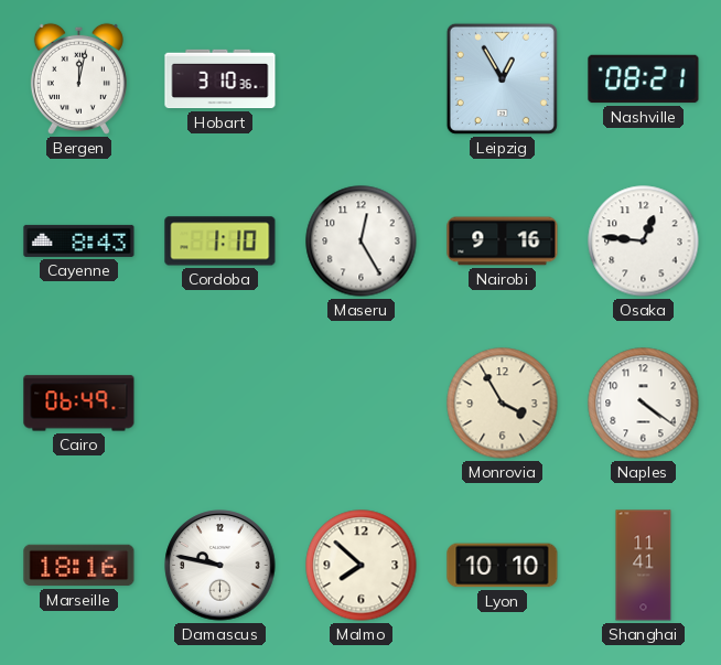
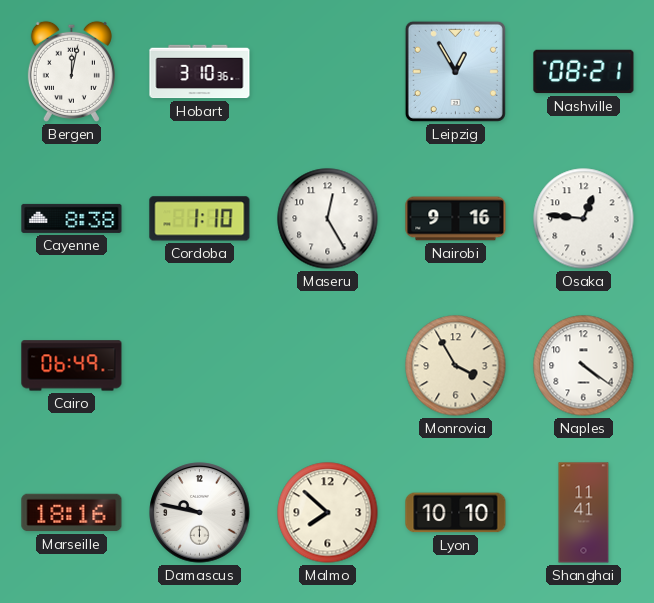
Cayenne: 8:43 -> 8:38
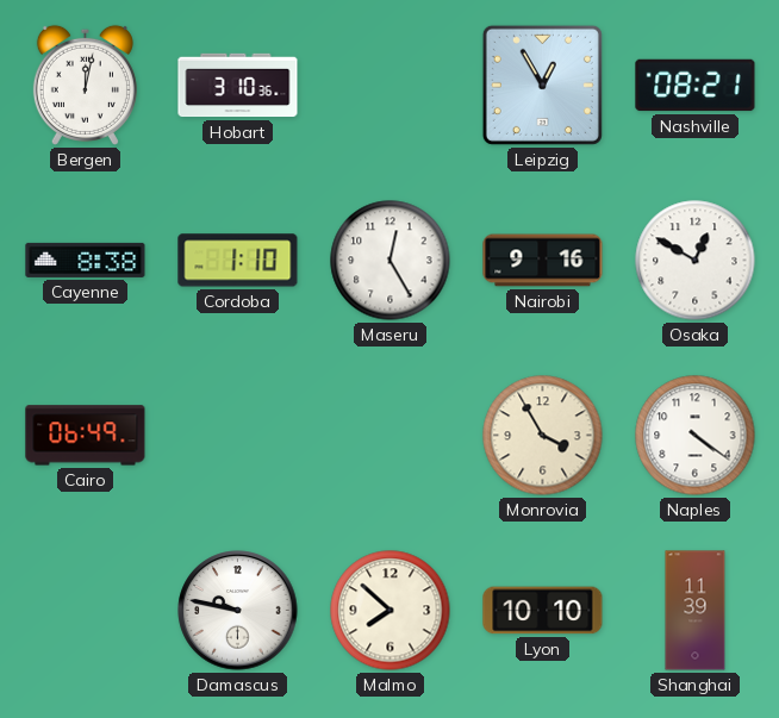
Osaka: 12:46 -> 12:50
Marseille: 18:16 -> none
Shanghai: 11:41 -> 11:39
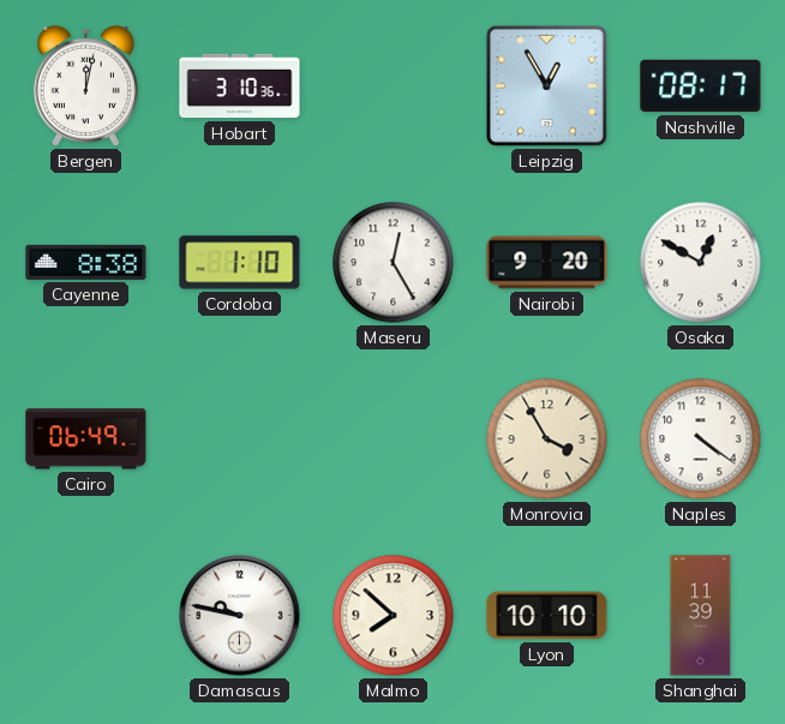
Nashville: 08:21 -> 08:17
Nairobi: 9:16 -> 9:20
